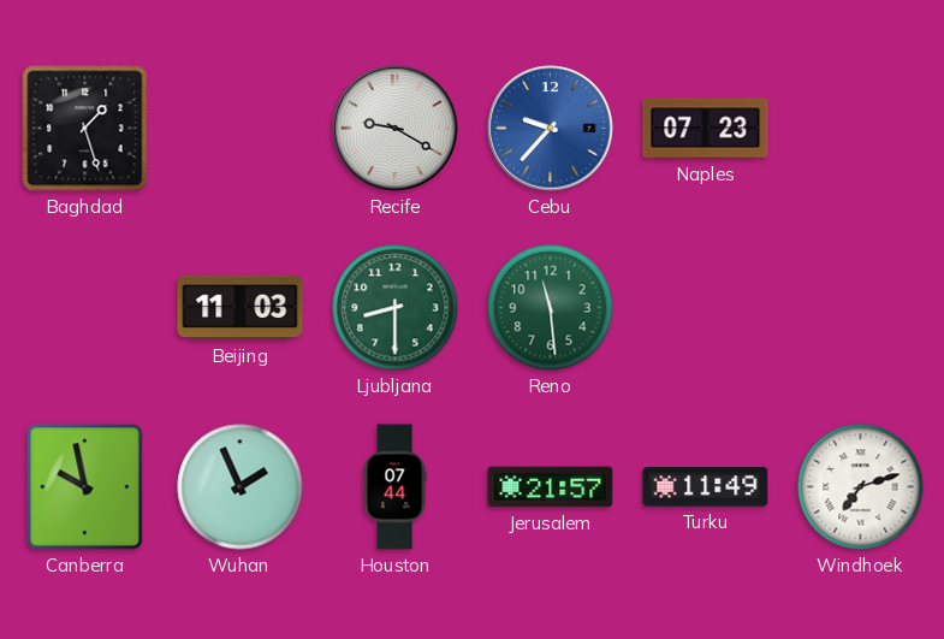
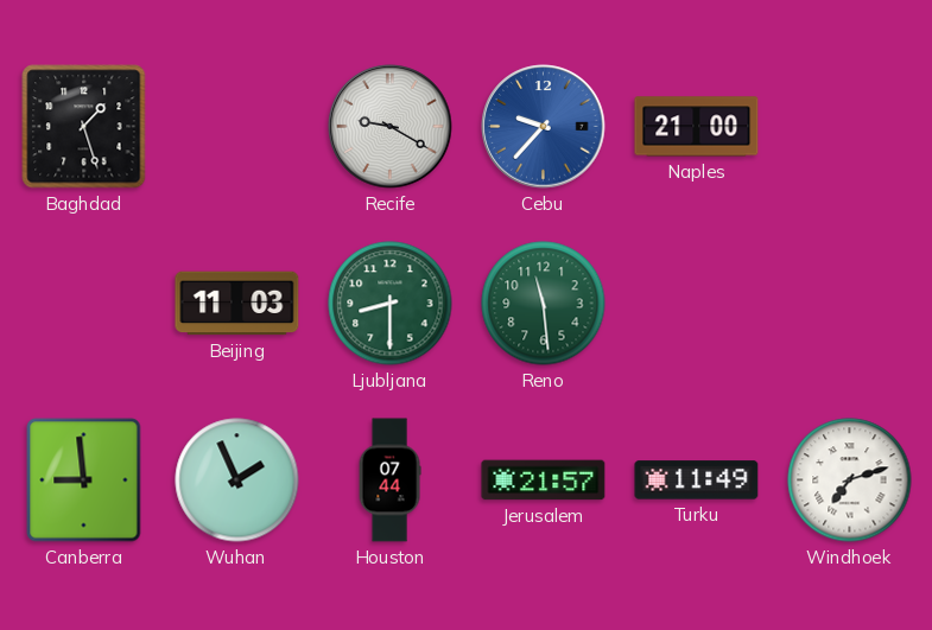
Naples: 07:23 -> 21:00
Canberra: 9:58 -> 8:59
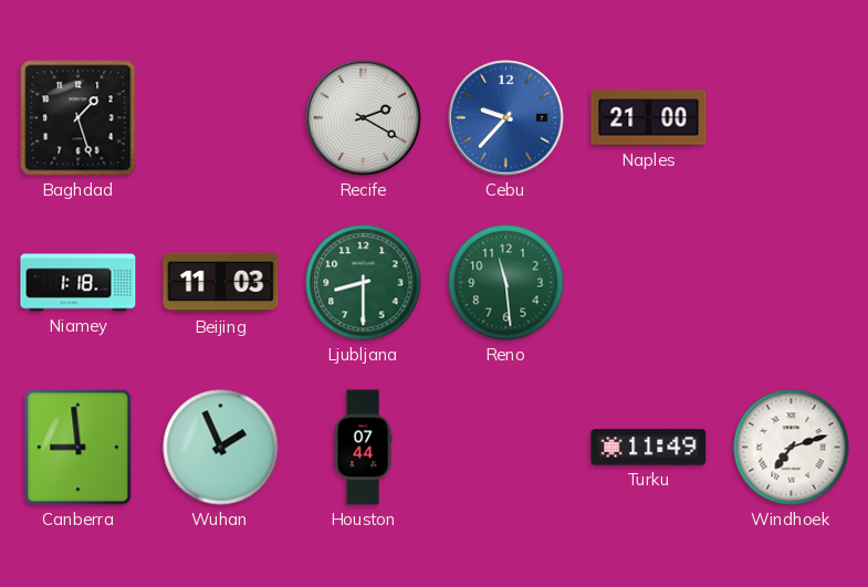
Recife: 9:20 -> 2:20
Niamey: none -> 1:18
Jerusalem: 21:57 -> none
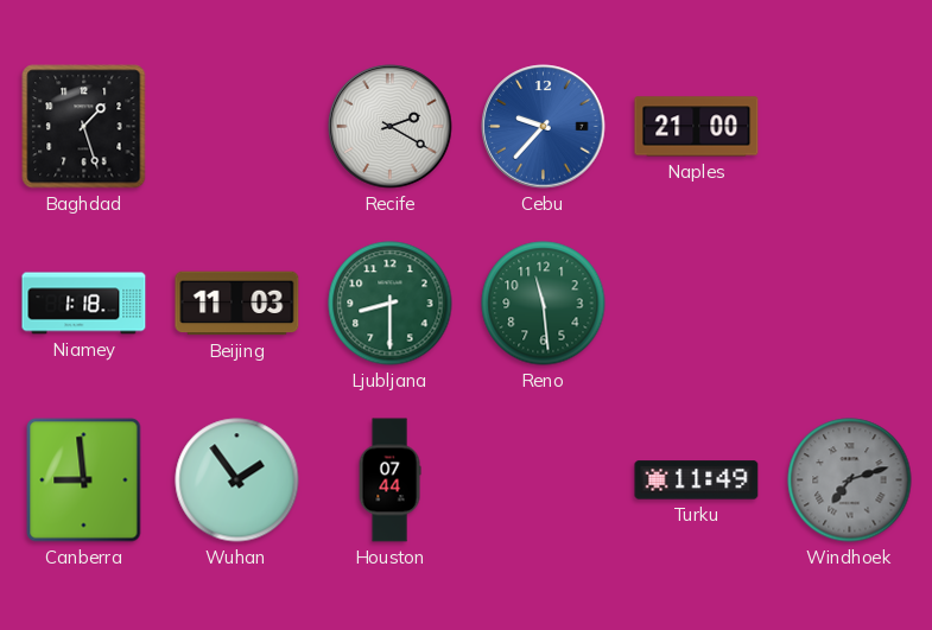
Wuhan: 1:56 -> 1:54
Windhoek dial: white -> grey
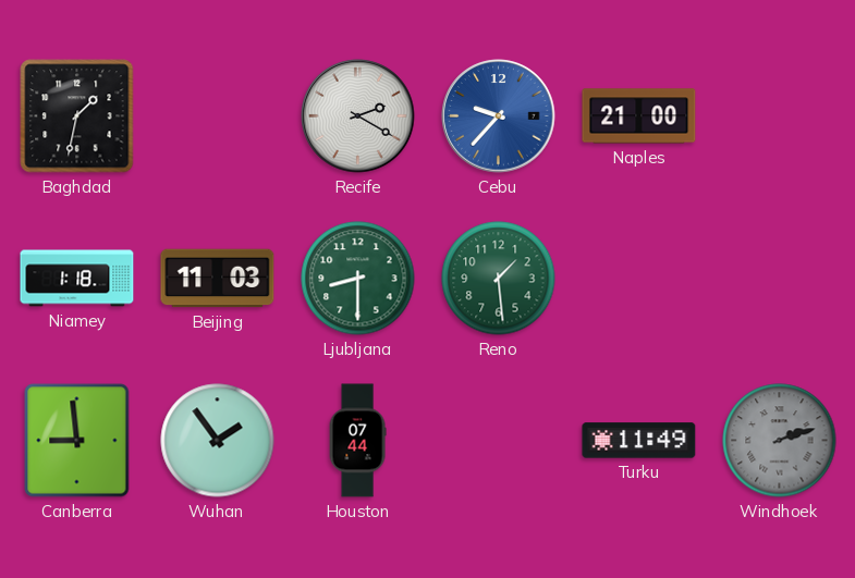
Baghdad: 1:27 -> 1:32
Reno: 11:29 -> 1:29
Windhoek: 7:12 -> 2:12
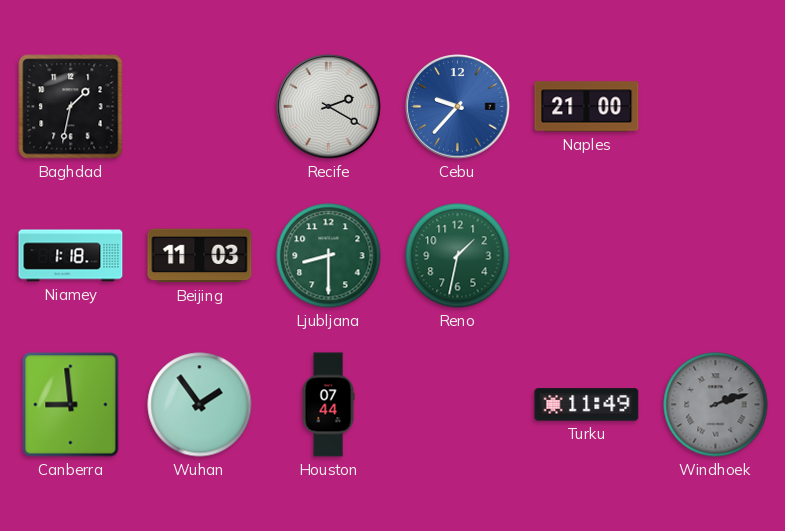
Reno: 1:29 -> 1:32
